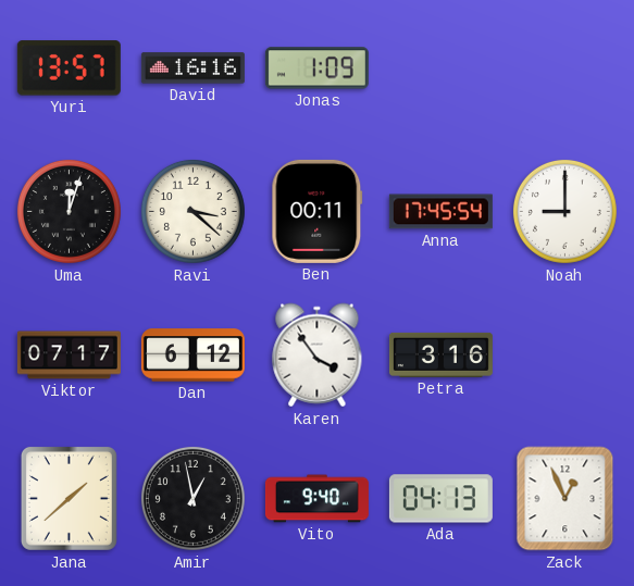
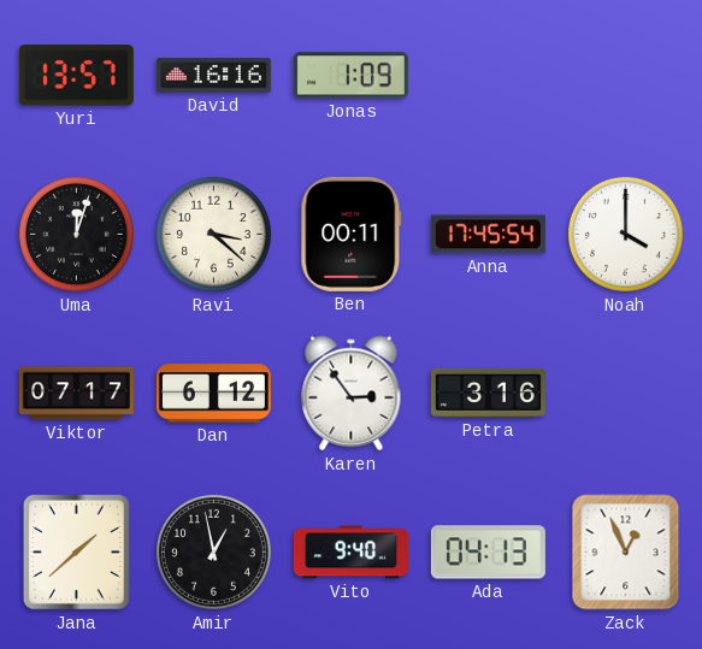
Noah: 9:00 -> 4:00
Karen: 3:54 -> 2:54
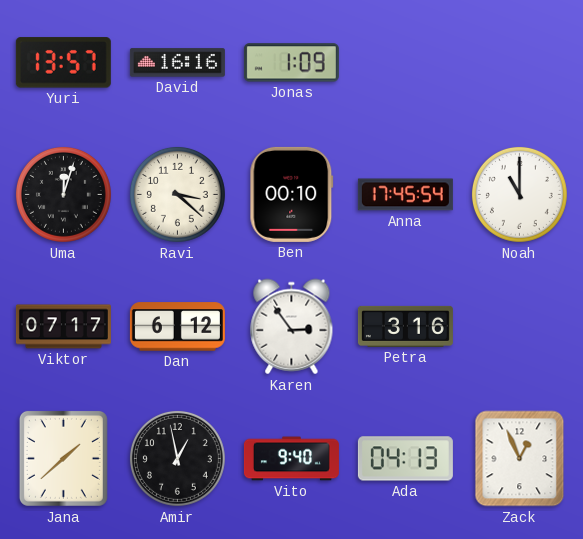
Ben: 00:11 -> 00:10
Noah: 4:00 -> 11:00
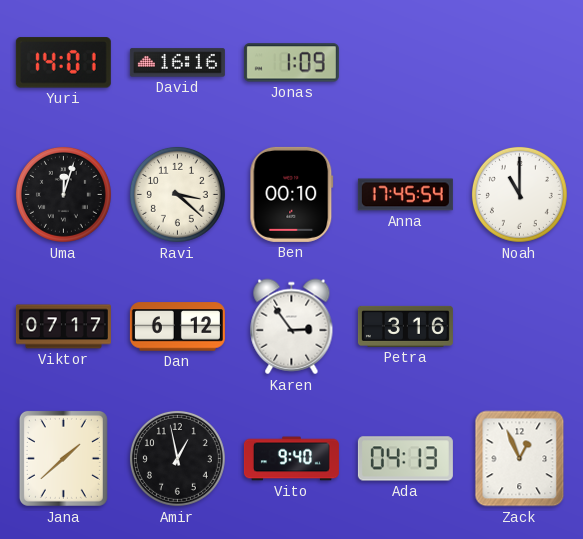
Yuri: 13:57 -> 14:01
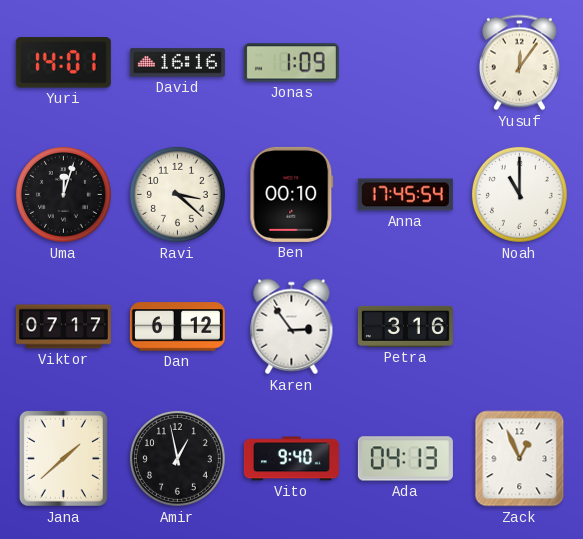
Yusuf: none -> 12:06
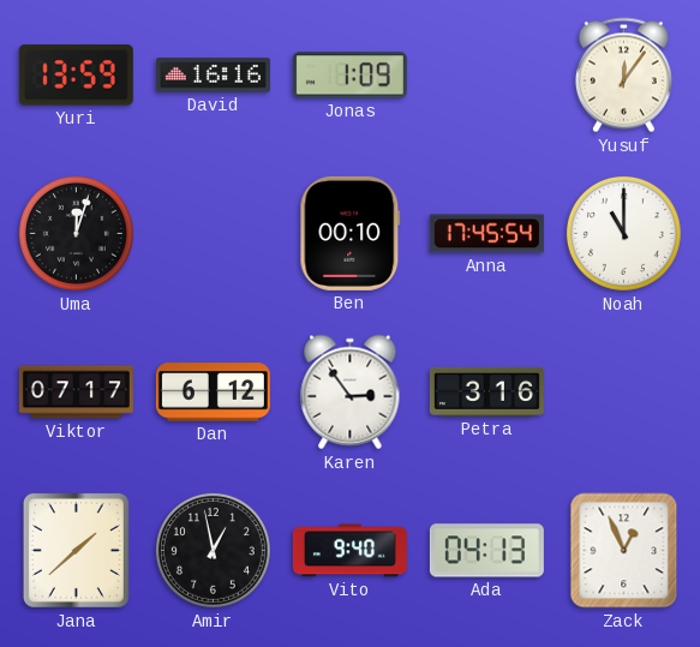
Yuri: 14:01 -> 13:59
Ravi: 3:22 -> none
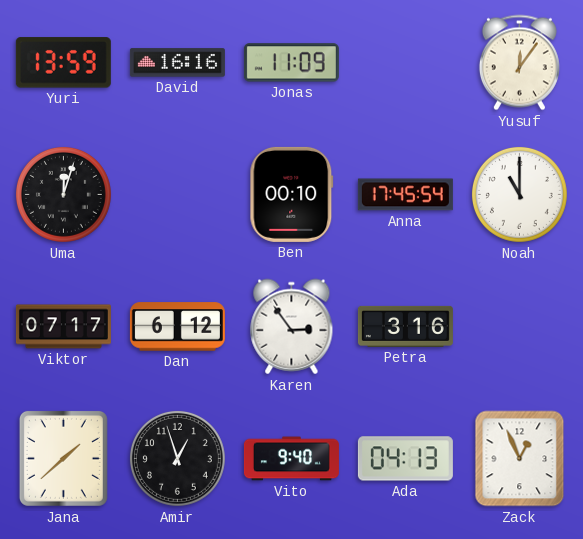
Jonas: 1:09 -> 11:09
Amir: 12:58 -> 12:57
